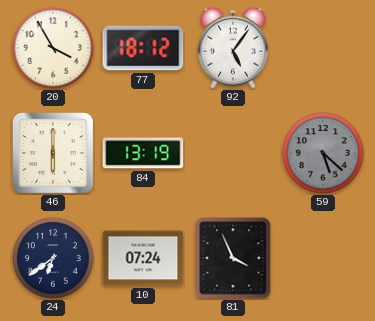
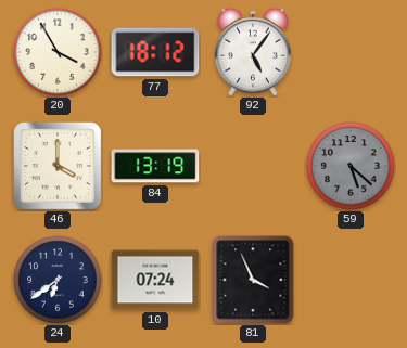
46: 6:00 -> 4:00
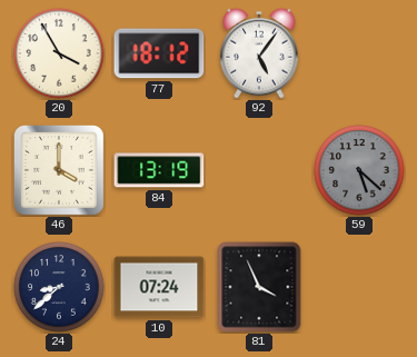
24: 6:39 -> 8:38
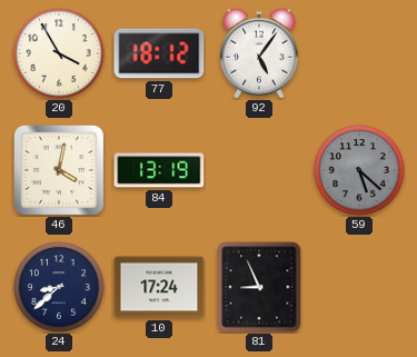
46: 4:00 -> 4:02
10: 07:24 -> 17:24
81: 3:56 -> 8:56
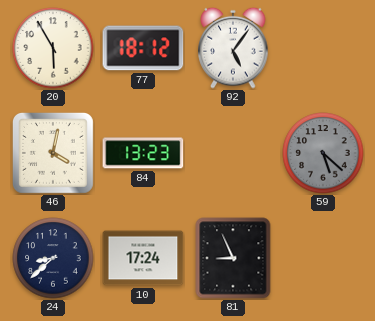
20: 3:55 -> 5:55
84: 13:19 -> 13:23
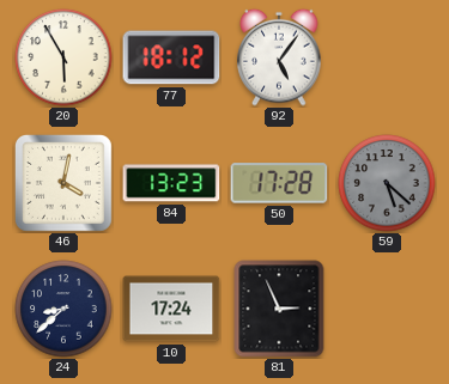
50: none -> 17:28
81: 8:56 -> 2:56
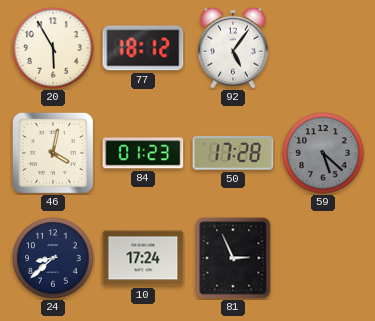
84: 13:23 -> 01:23
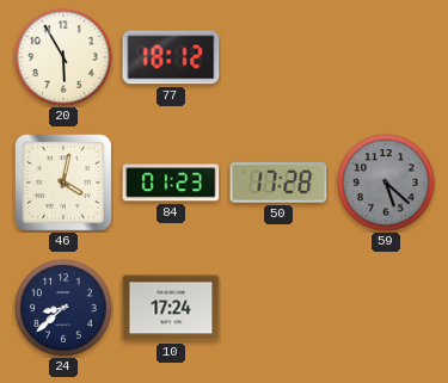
92: 5:06 -> none
81: 2:56 -> none
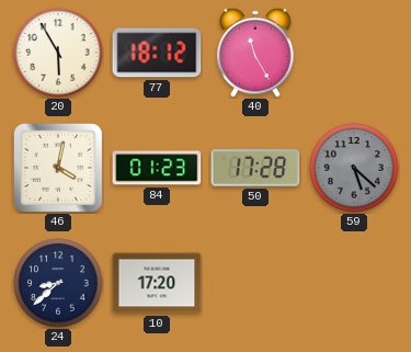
40: none -> 11:25
10: 17:24 -> 17:20
